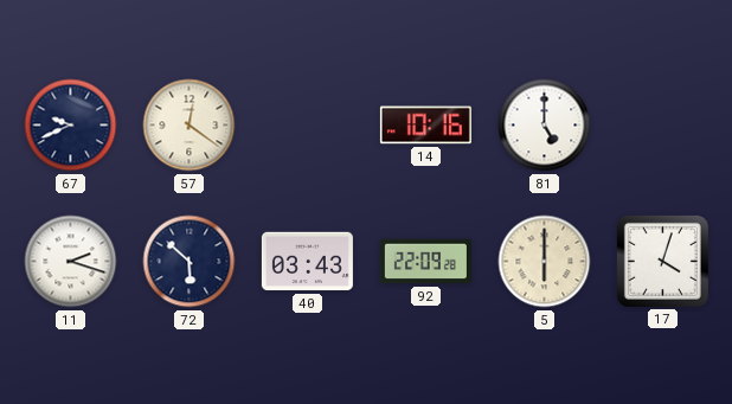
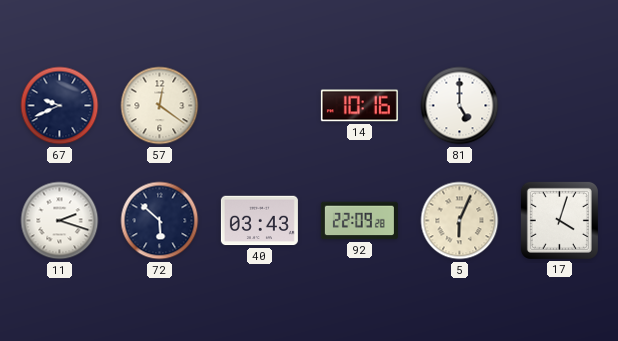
5: 6:00 -> 6:04
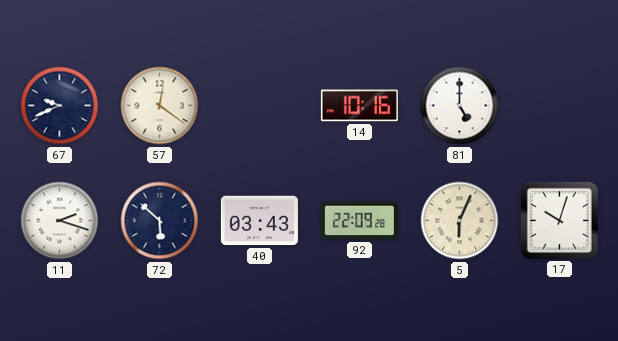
17: 4:03 -> 10:03
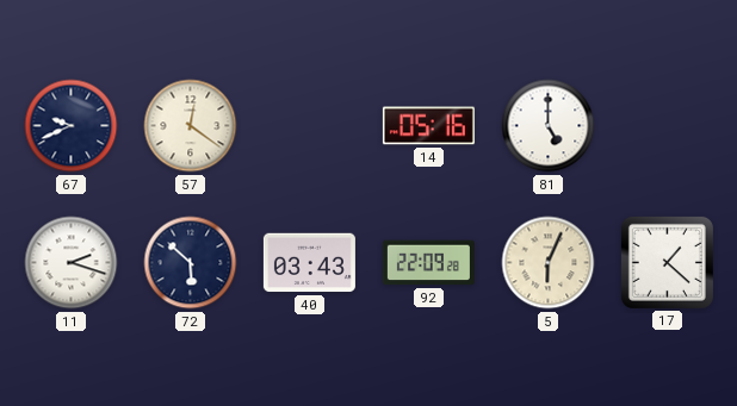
14: 10:16 -> 05:16
17: 10:03 -> 1:22
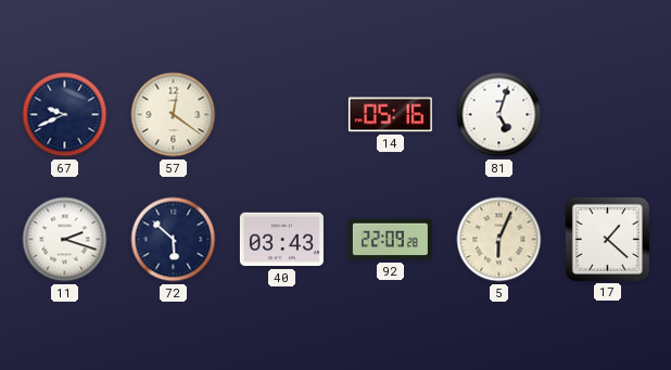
81: 5:00 -> 5:03
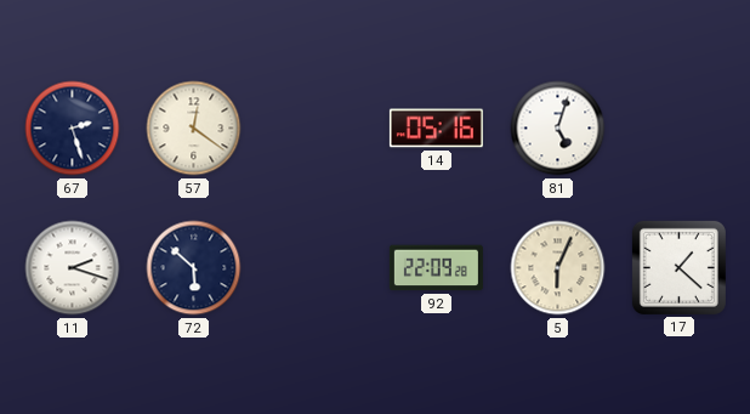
67: 9:41 -> 2:27
40: 03:43 -> none
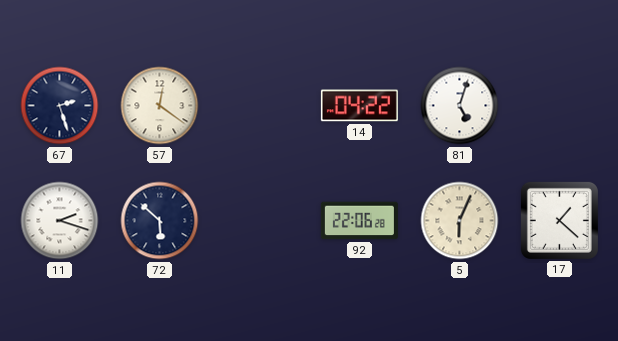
14: 05:16 -> 04:22
92: 22:09 -> 22:06
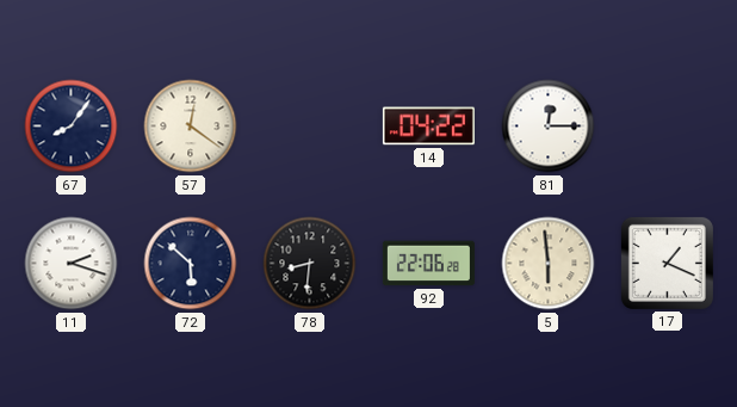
67: 2:27 -> 8:06
81: 5:03 -> 12:15
78: none -> 8:31
5: 6:04 -> 5:59
17: 1:22 -> 1:19
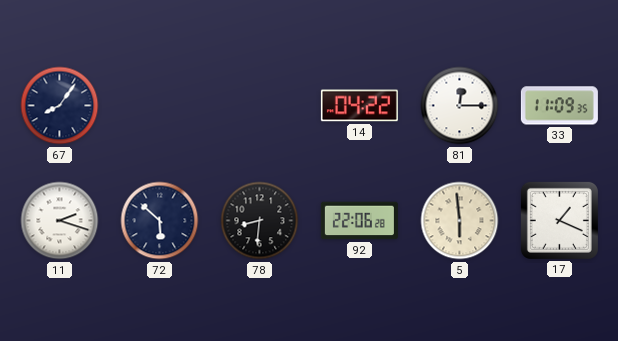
57: 12:21 -> none
33: none -> 11:09
